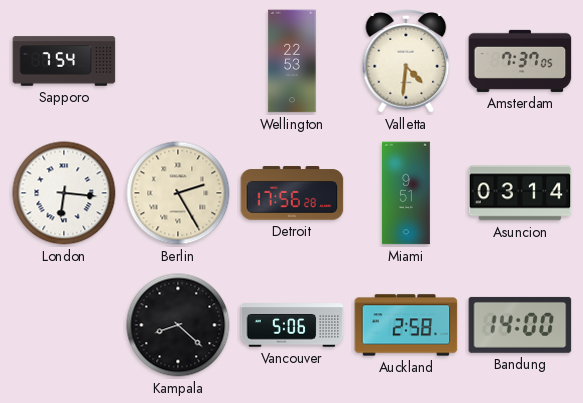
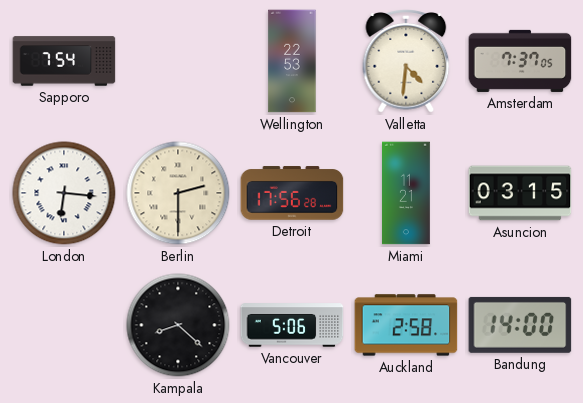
Berlin: 2:25 -> 2:30
Miami: 9:51 -> 11:21
Asuncion: 03:14 -> 03:15
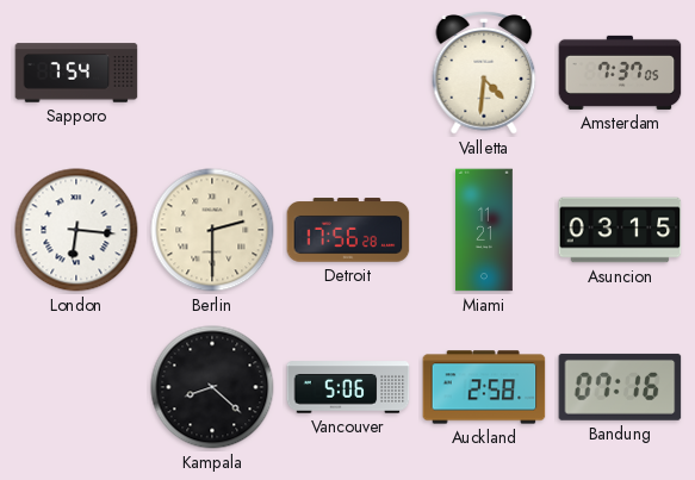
Wellington: 22:53 -> none
Bandung: 14:00 -> 07:16
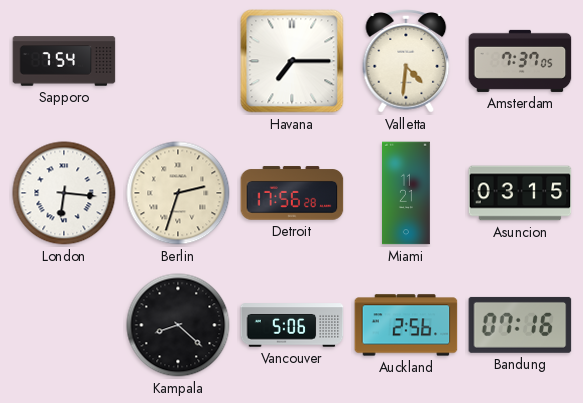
Havana: none -> 7:15
Berlin: 2:30 -> 2:33
Auckland: 2:58 -> 2:56
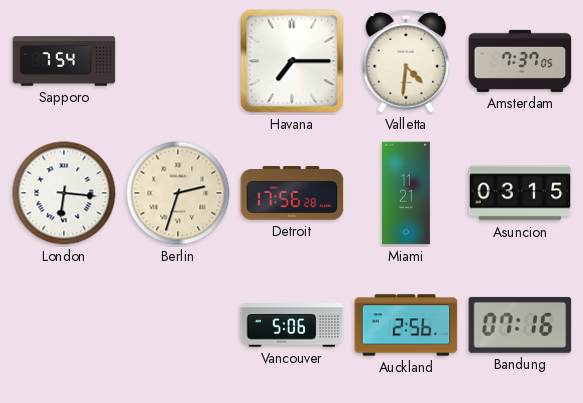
Kampala: 8:22 -> none
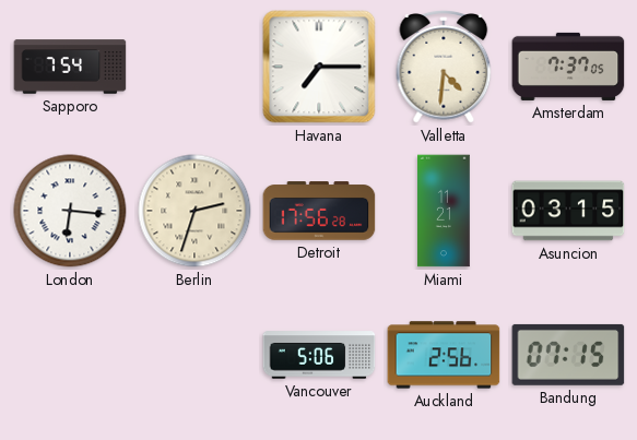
Bandung: 07:16 -> 07:15
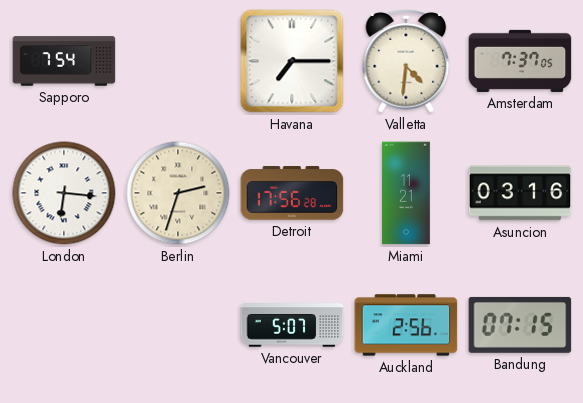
Asuncion: 03:15 -> 03:16
Vancouver: 5:06 -> 5:07
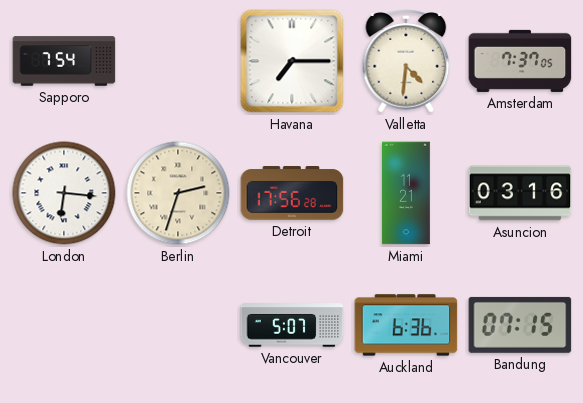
Auckland: 2:56 -> 6:36
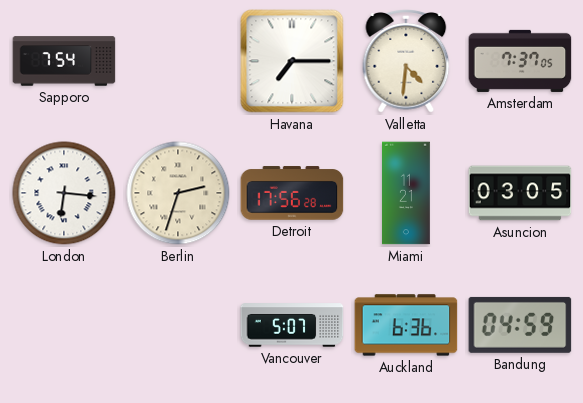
Asuncion: 03:16 -> 03:05
Bandung: 07:15 -> 04:59
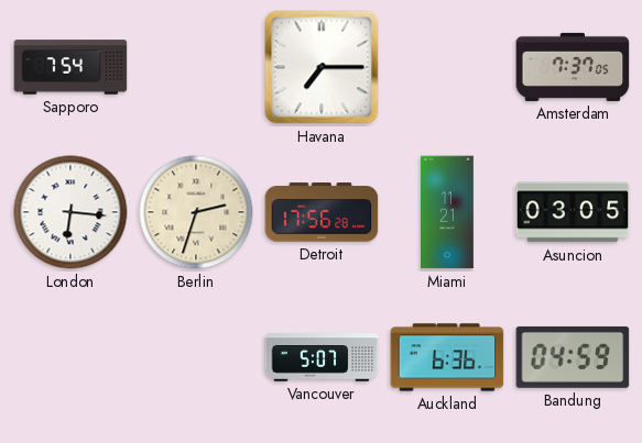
Valletta: 4:31 -> none
